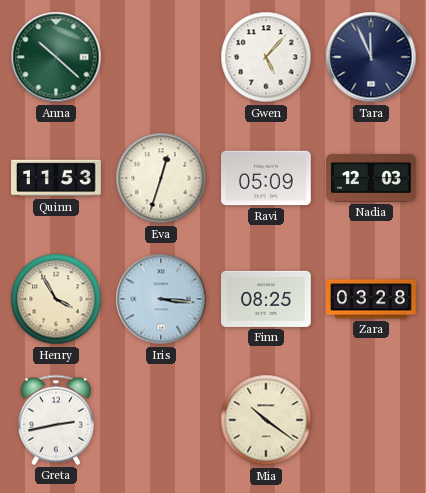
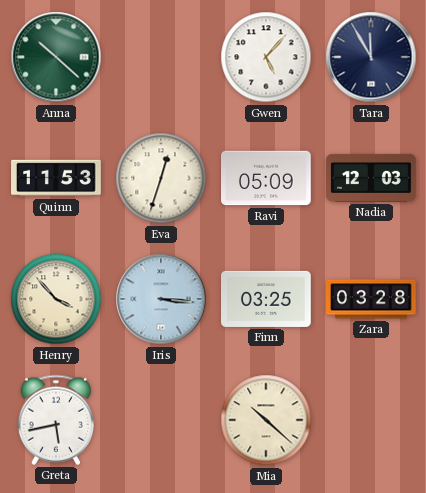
Tara: 11:56 -> 11:55
Henry: 3:55 -> 3:53
Finn: 08:25 -> 03:25
Greta: 2:43 -> 5:43
Mia: 10:21 -> 10:22
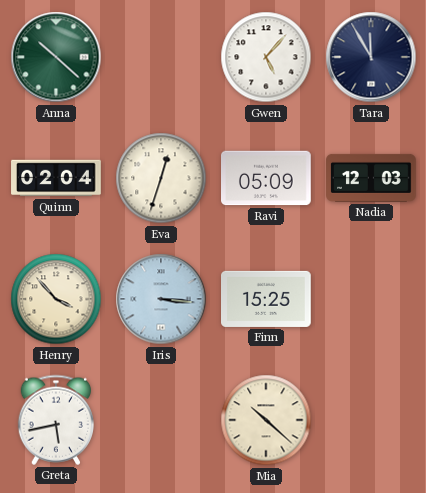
Quinn: 11:53 -> 02:04
Finn: 03:25 -> 15:25
Zara: 03:28 -> none
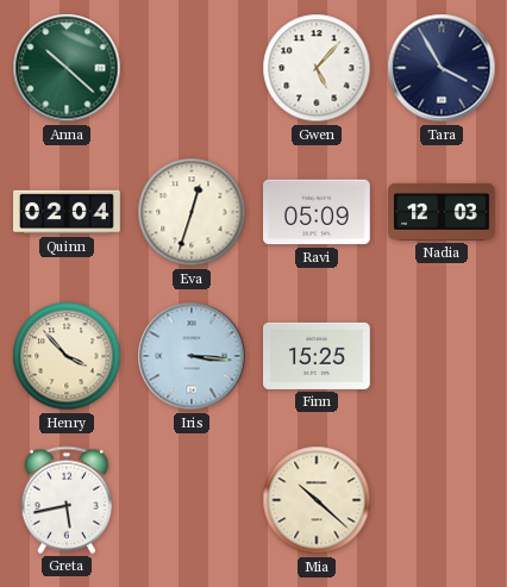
Tara: 11:55 -> 3:55
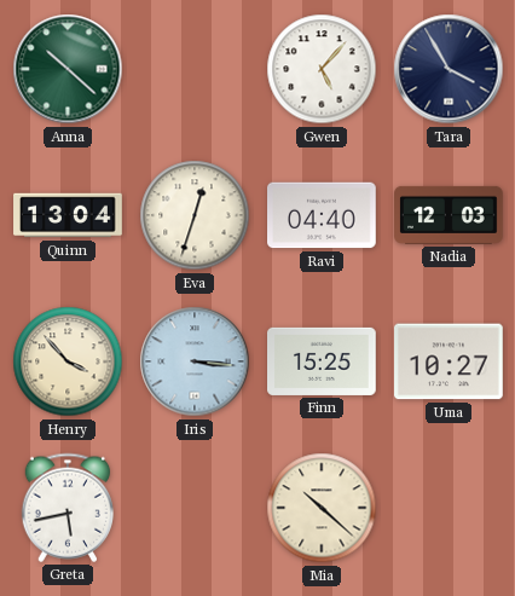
Quinn: 02:04 -> 13:04
Ravi: 05:09 -> 04:40
Uma: none -> 10:27
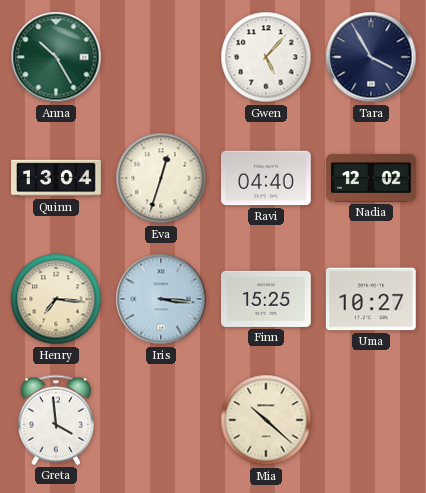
Anna: 10:22 -> 10:25
Nadia: 12:03 -> 12:02
Henry: 3:53 -> 7:16
Greta: 5:43 -> 3:59
